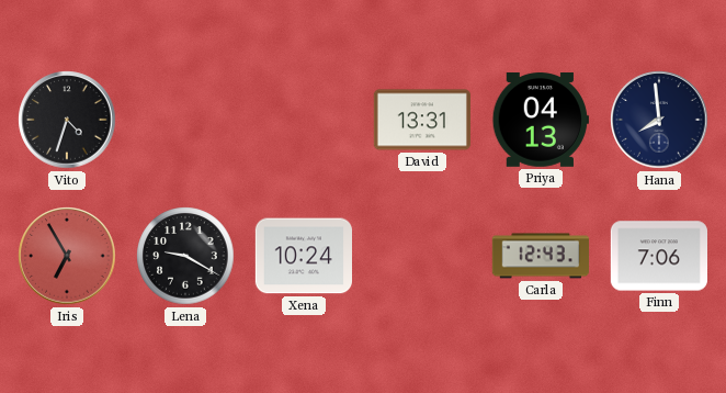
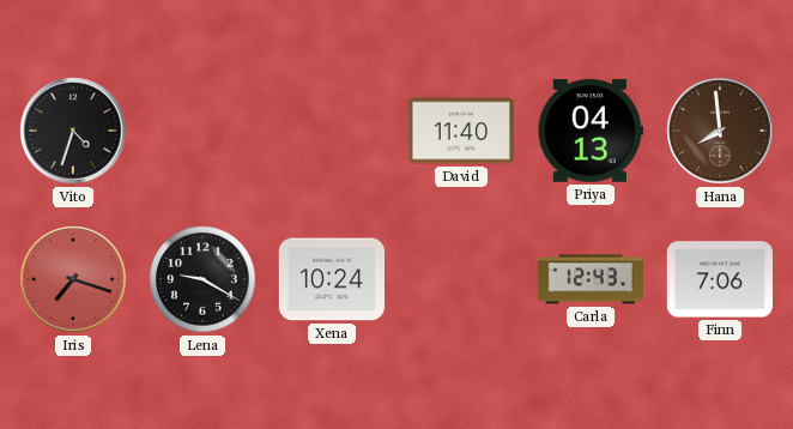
David: 13:31 -> 11:40
Hana dial: navy -> brown
Iris: 6:55 -> 7:18
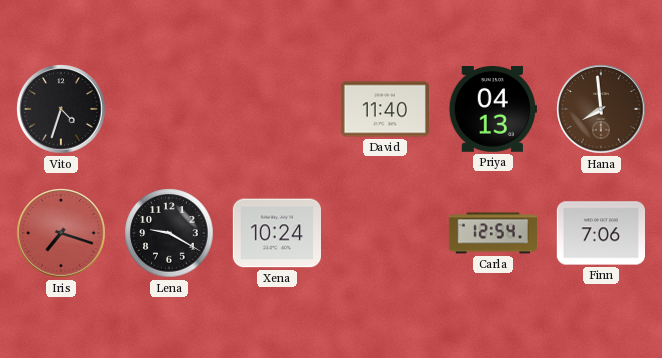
Carla: 12:43 -> 12:54
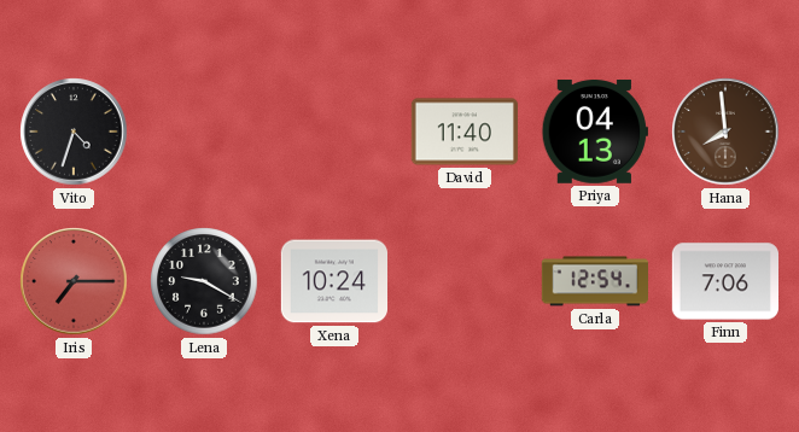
Iris: 7:18 -> 7:15
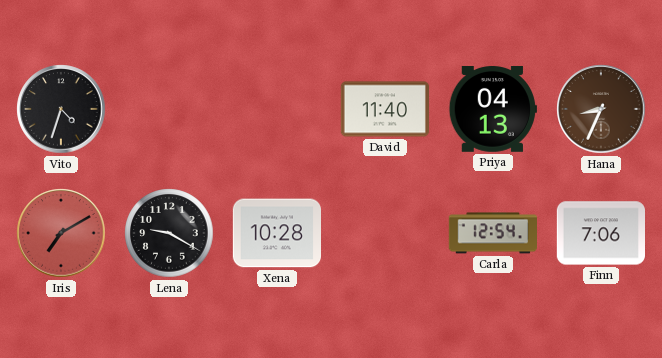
Hana: 7:59 -> 8:34
Iris: 7:15 -> 7:10
Xena: 10:24 -> 10:28
